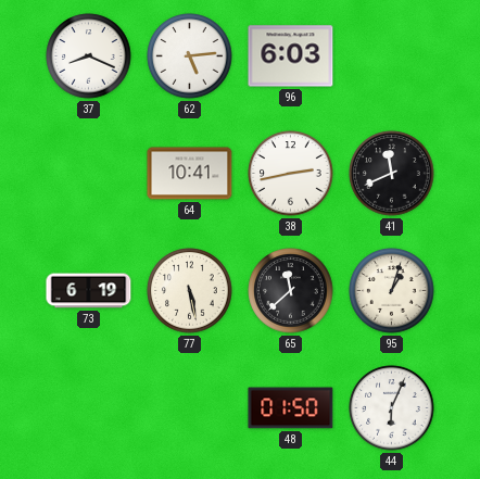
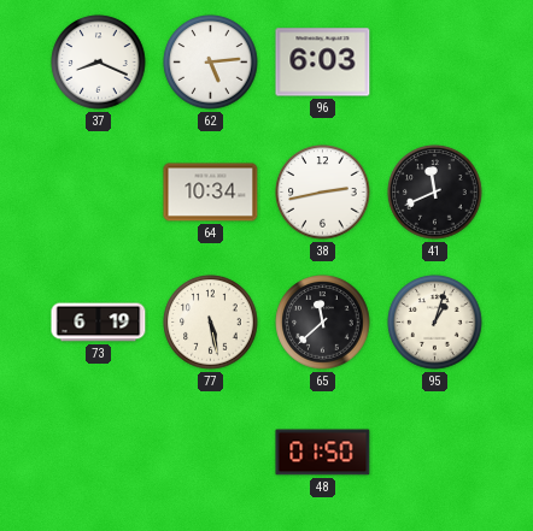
64: 10:41 -> 10:34
44: 6:04 -> none
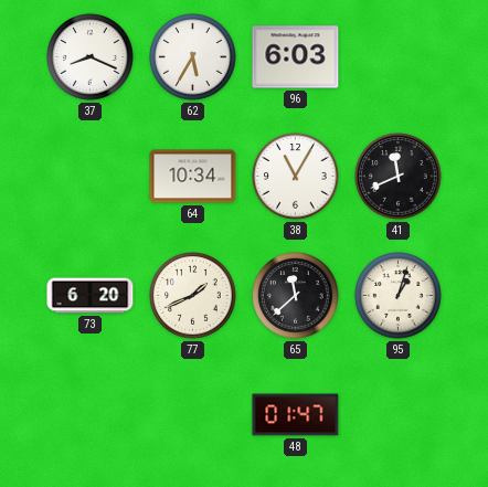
62: 5:14 -> 5:35
38: 2:43 -> 11:05
73: 6:19 -> 6:20
77: 5:28 -> 1:41
48: 01:50 -> 01:47
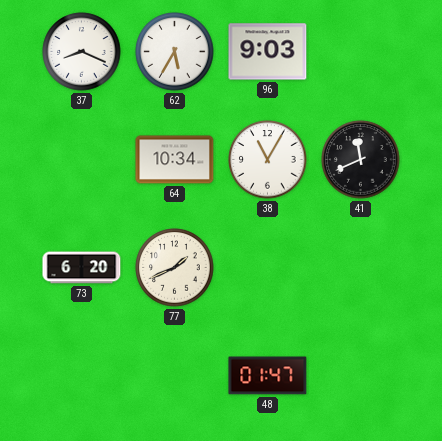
96: 6:03 -> 9:03
65: 11:38 -> none
95: 1:03 -> none
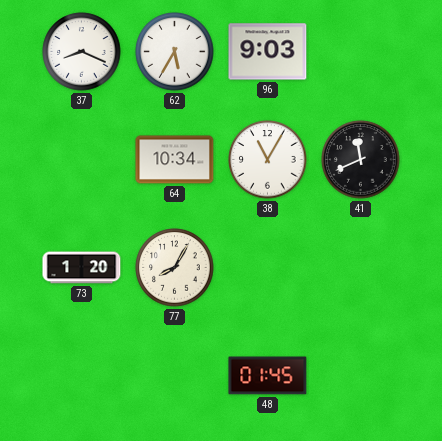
73: 6:20 -> 1:20
77: 1:41 -> 8:05
48: 01:47 -> 01:45
